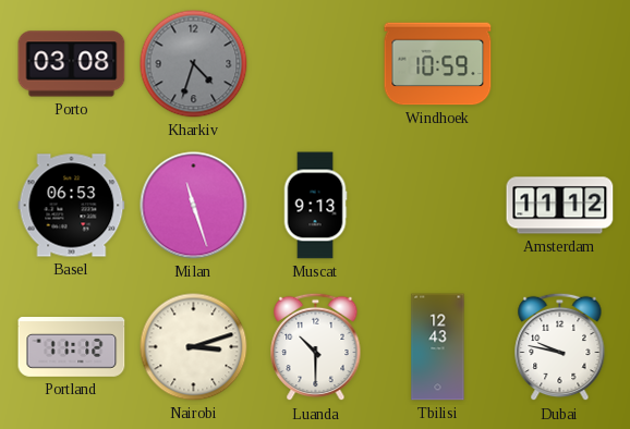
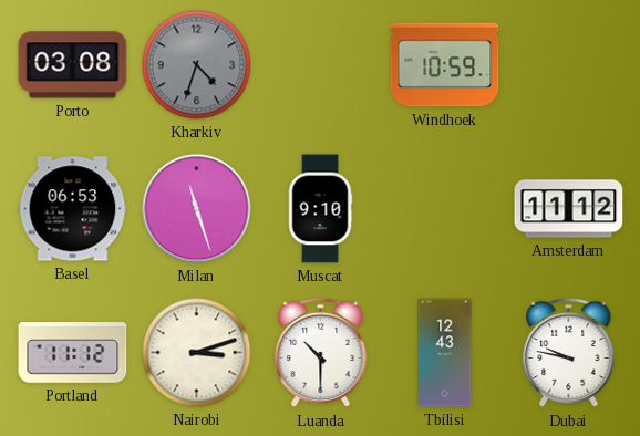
Muscat: 9:13 -> 9:10
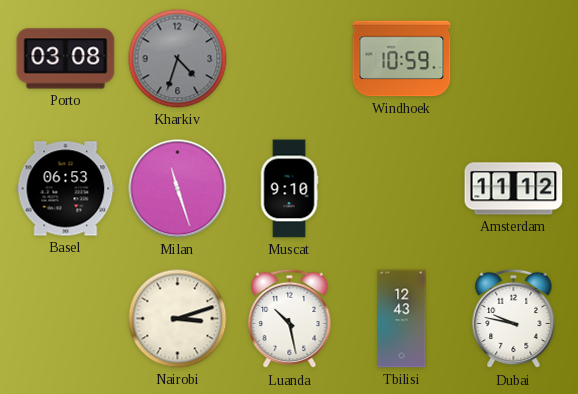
Portland: 11:12 -> none
Luanda: 10:30 -> 10:28
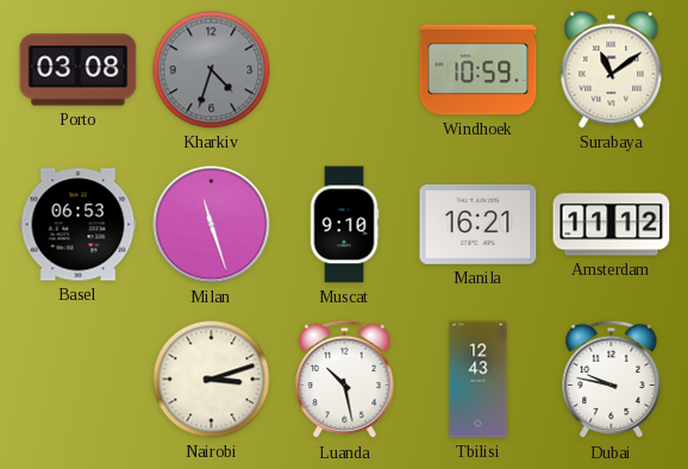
Surabaya: none -> 11:09
Manila: none -> 16:21
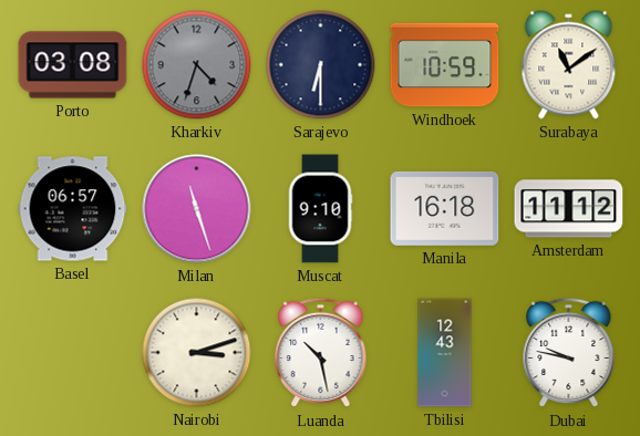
Sarajevo: none -> 6:30
Basel: 06:53 -> 06:57
Manila: 16:21 -> 16:18
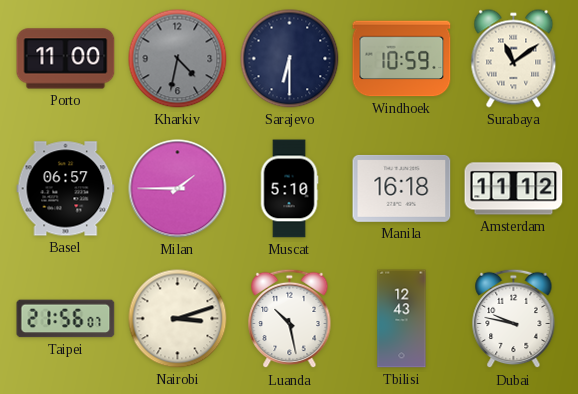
Porto: 03:08 -> 11:00
Kharkiv: 4:33 -> 4:32
Milan: 11:27 -> 1:45
Muscat: 9:10 -> 5:10
Taipei: none -> 21:56
